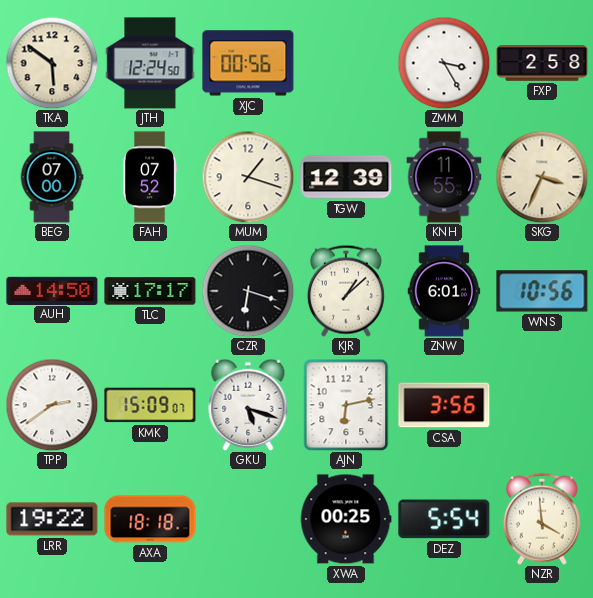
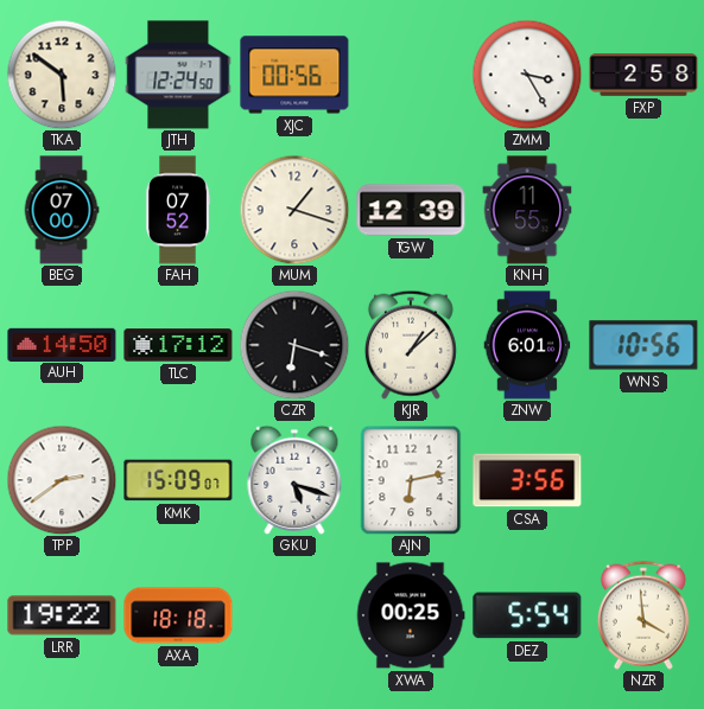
SKG: 3:34 -> none
TLC: 17:17 -> 17:12
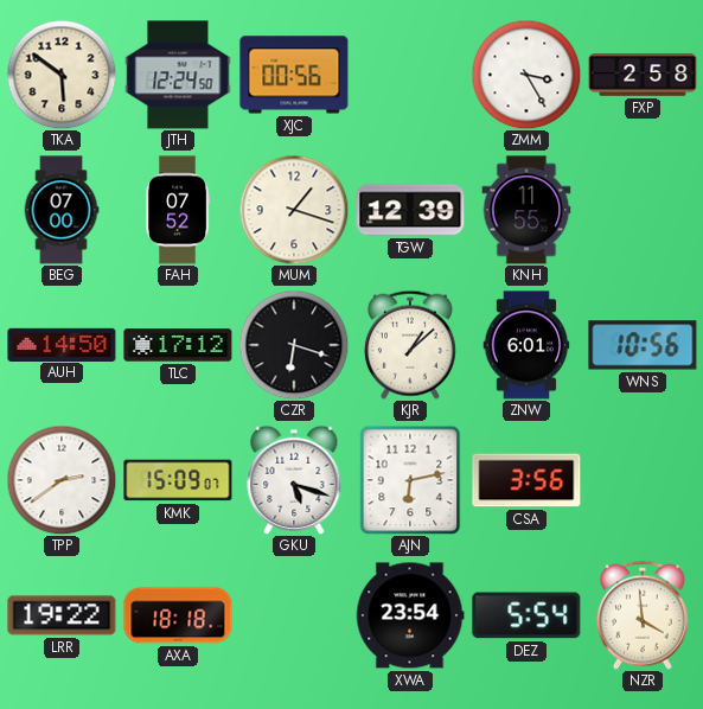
XWA: 00:25 -> 23:54
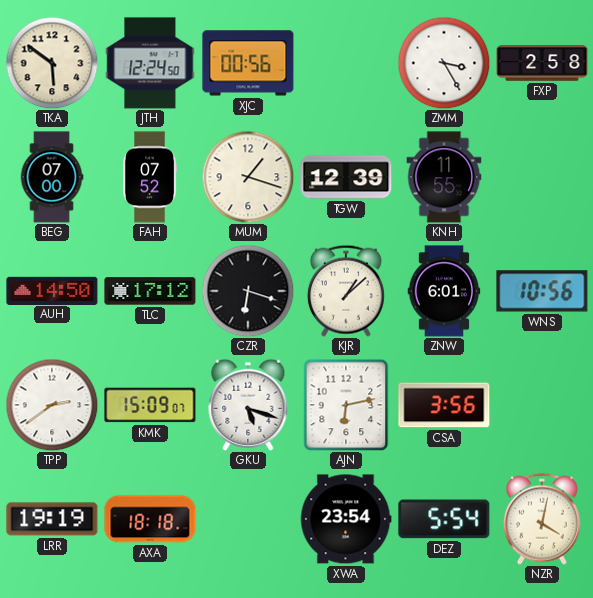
LRR: 19:22 -> 19:19
NZR: 3:59 -> 4:02
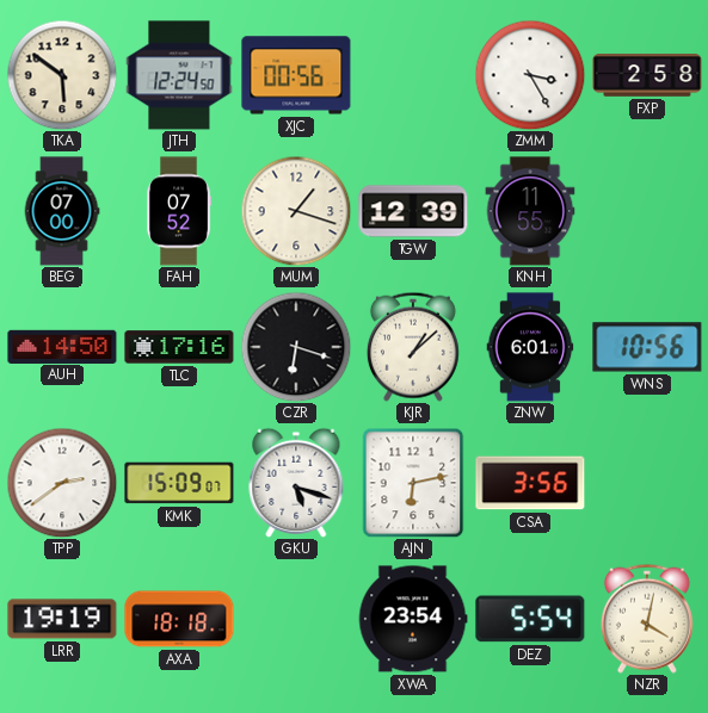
TLC: 17:12 -> 17:16
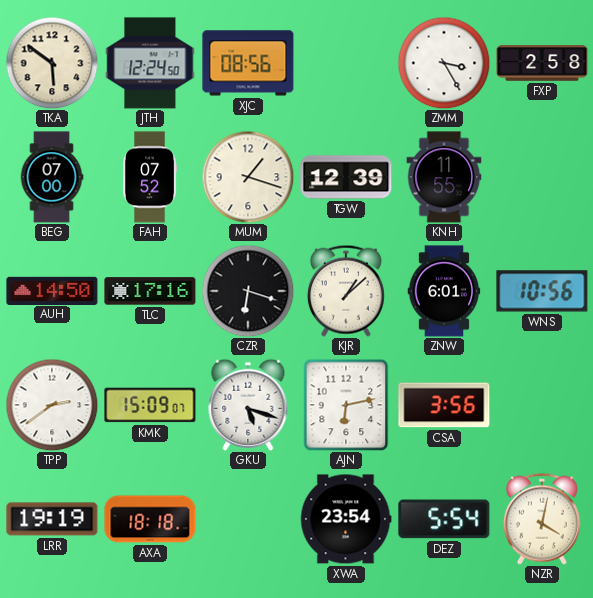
XJC: 00:56 -> 08:56
